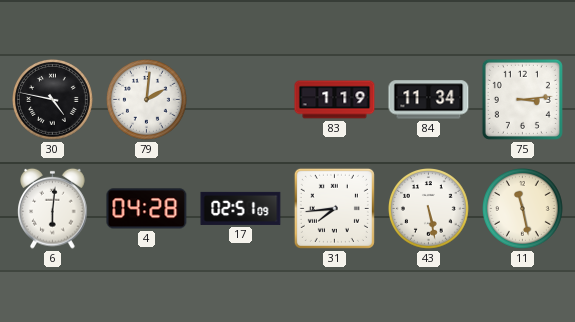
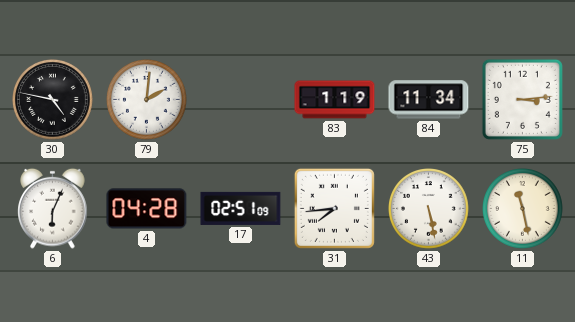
6: 6:01 -> 6:04
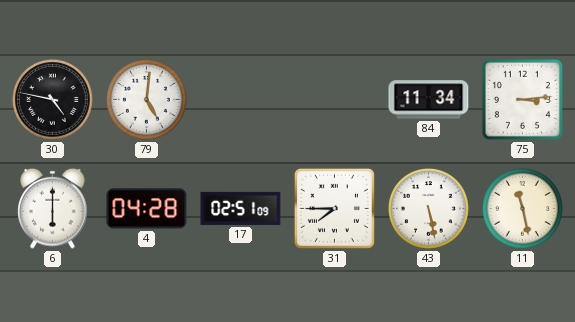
79: 2:01 -> 5:01
83: 1:19 -> none
6: 6:04 -> 6:00
31: 7:44 -> 7:45
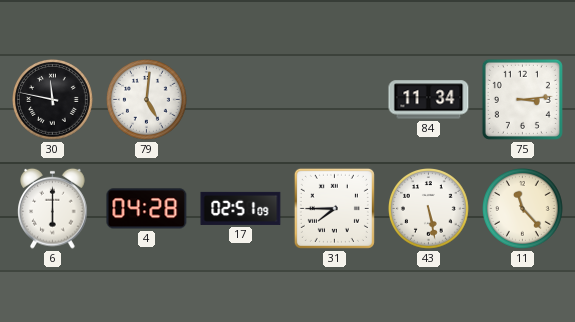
30: 4:47 -> 11:47
11: 11:28 -> 11:23
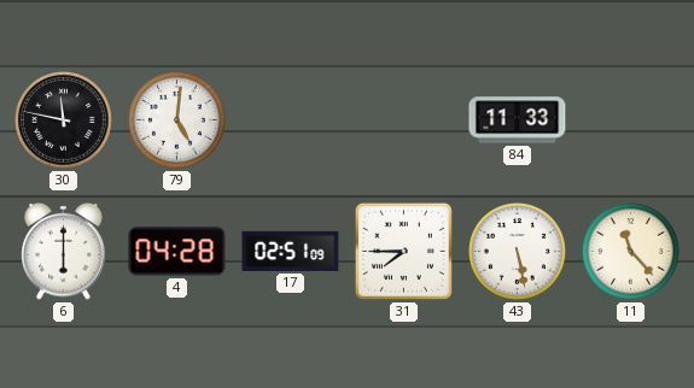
84: 11:34 -> 11:33
75: 3:14 -> none
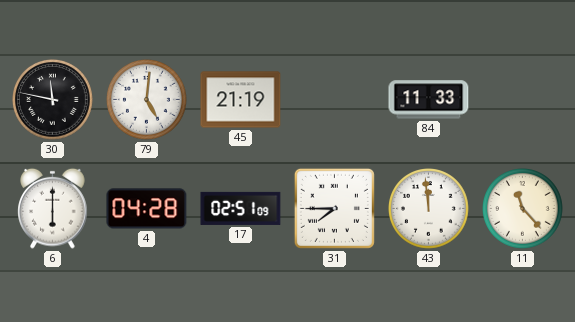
45: none -> 21:19
43: 5:28 -> 11:59
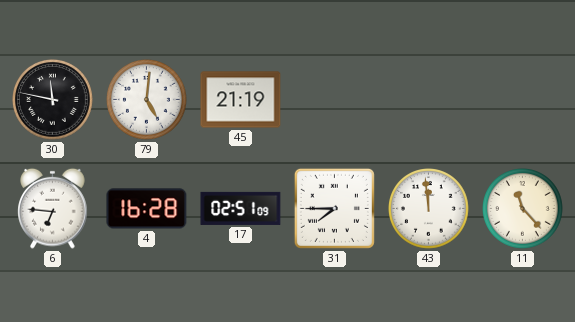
84: 11:33 -> none
6: 6:00 -> 6:46
4: 04:28 -> 16:28
